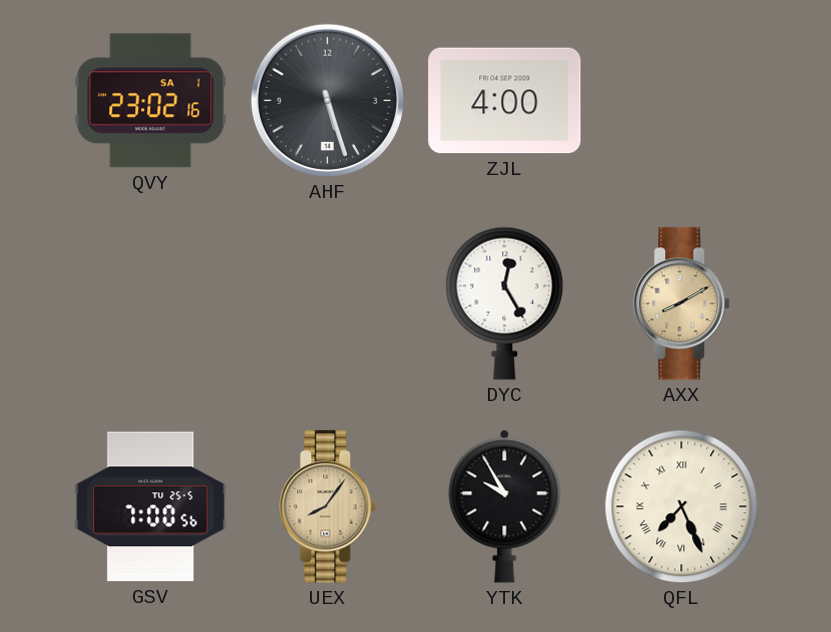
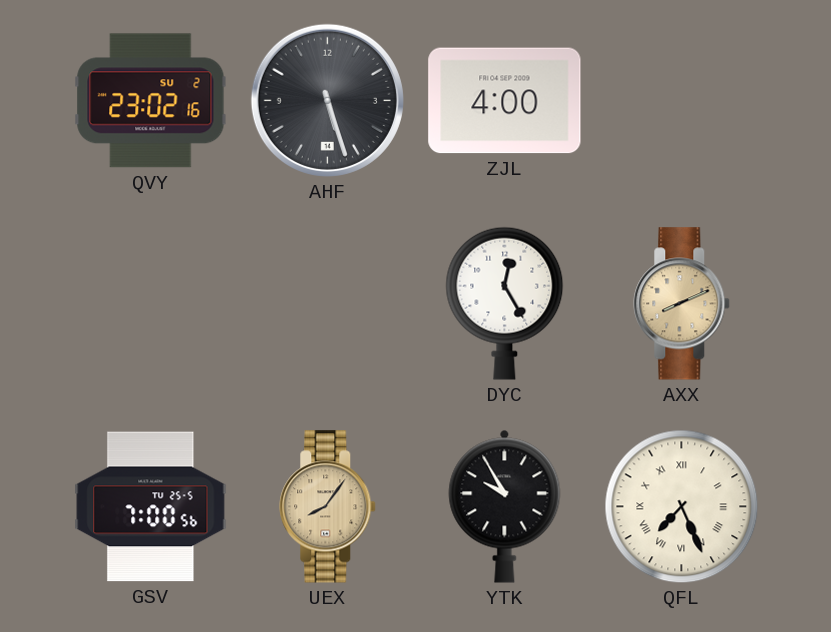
QVY date: SA 1 -> SU 2
AXX: 8:10 -> 8:11
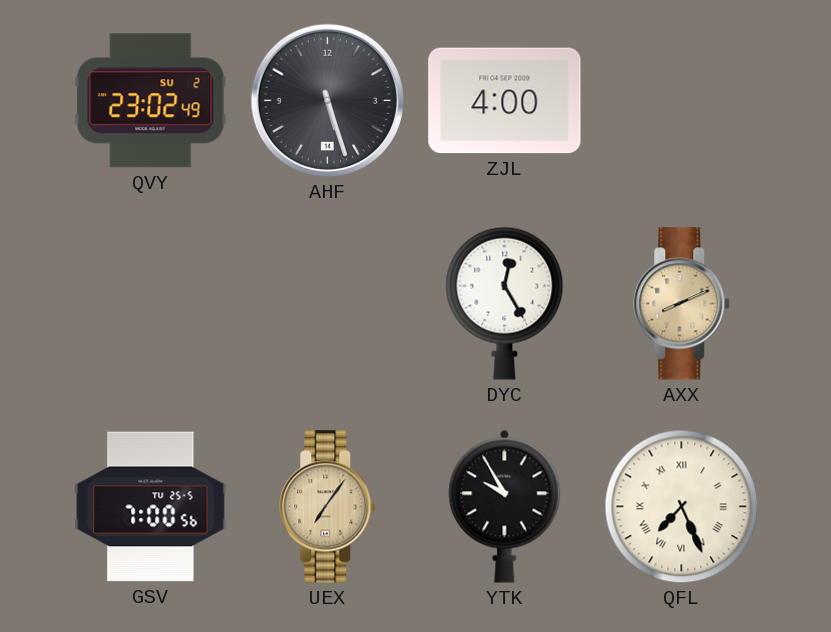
QVY: 23:02:16 -> 23:02:49
UEX: 8:06 -> 7:06
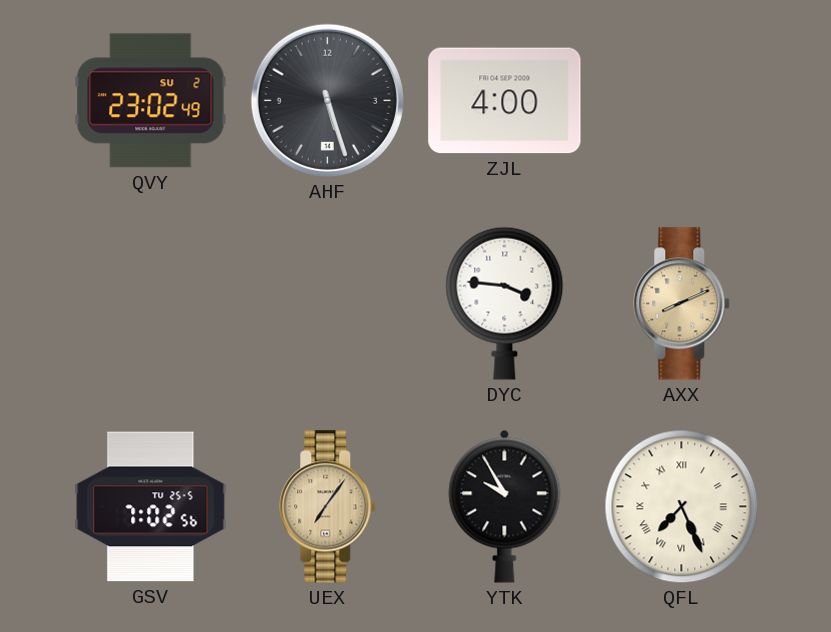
DYC: 12:25 -> 3:46
GSV: 7:00 -> 7:02
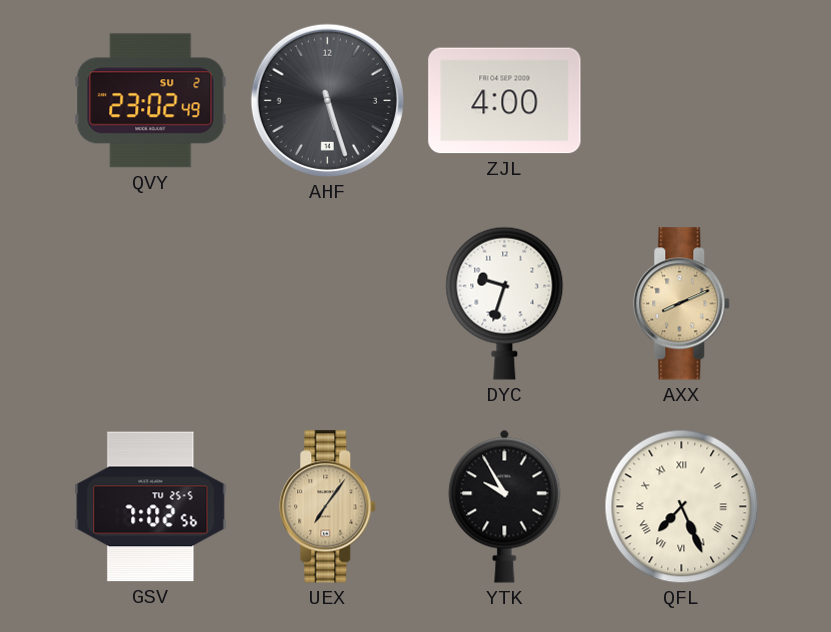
DYC: 3:46 -> 9:33
